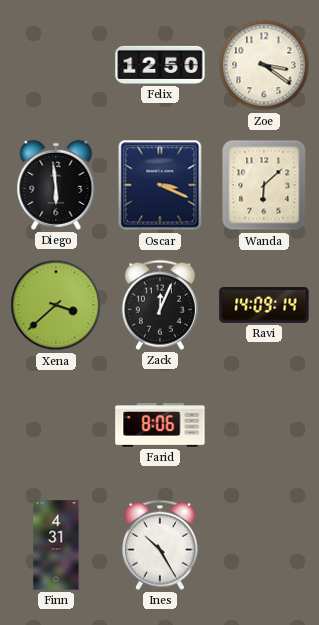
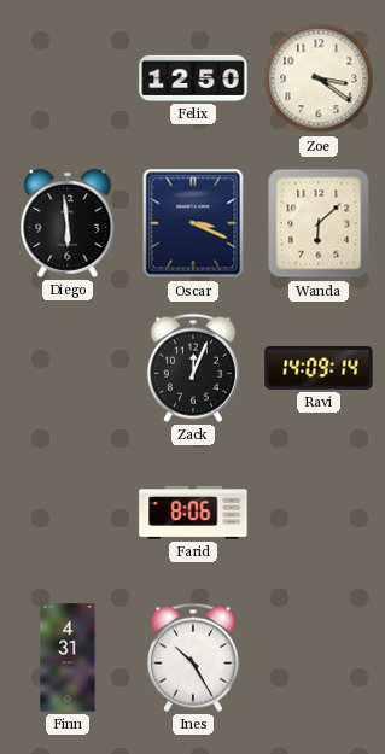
Xena: 3:38 -> none
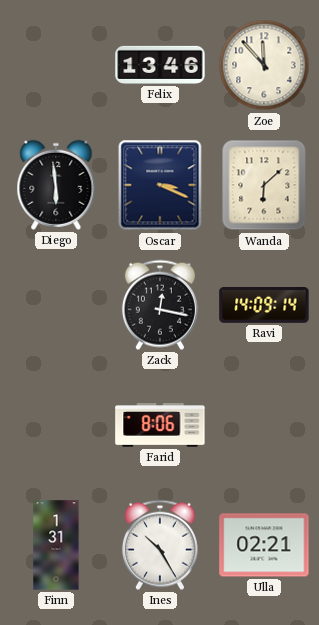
Felix: 12:50 -> 13:46
Zoe: 3:21 -> 11:53
Zack: 12:04 -> 12:17
Finn: 4:31 -> 1:31
Ulla: none -> 02:21
